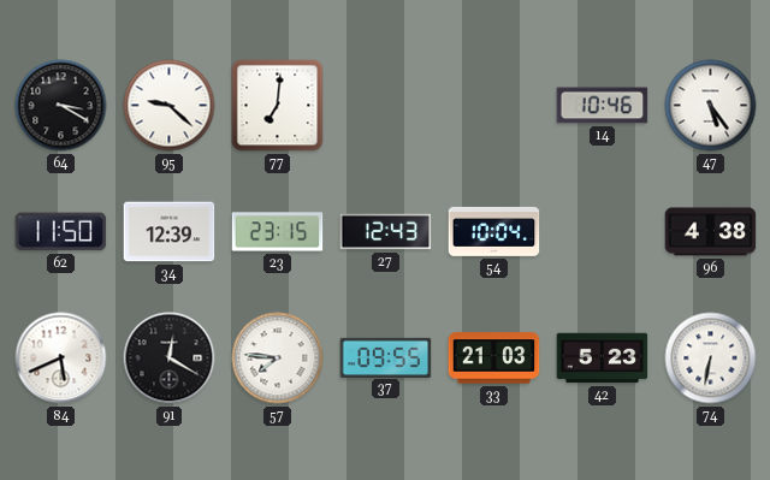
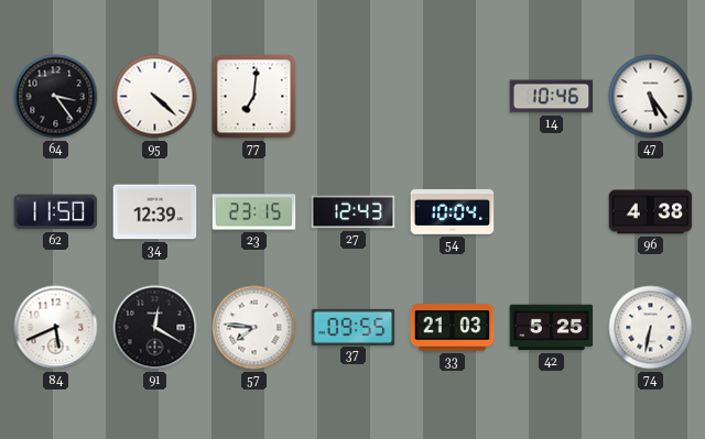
64: 3:20 -> 3:24
95: 9:22 -> 4:22
42: 5:23 -> 5:25
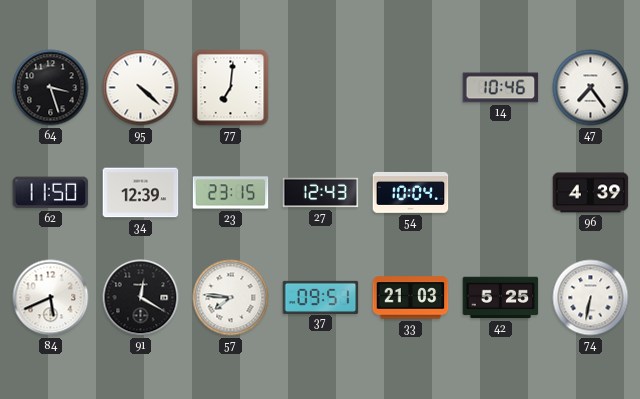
64: 3:24 -> 3:27
47: 5:24 -> 7:24
96: 4:38 -> 4:39
37: 09:55 -> 09:51
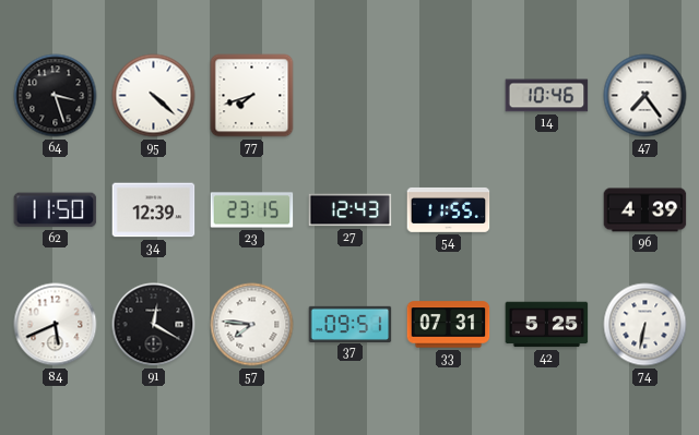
77: 7:01 -> 7:42
54: 10:04 -> 11:55
33: 21:03 -> 07:31
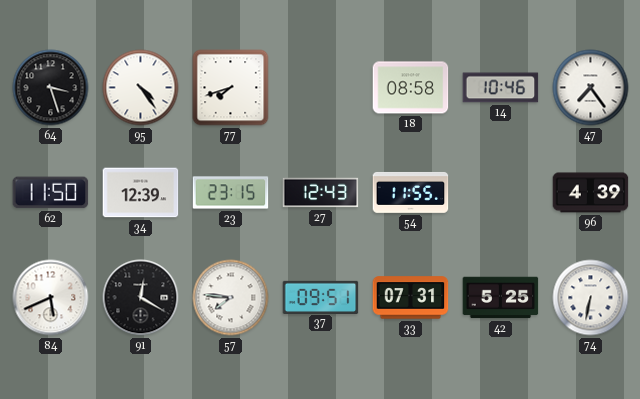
95: 4:22 -> 4:24
18: none -> 08:58
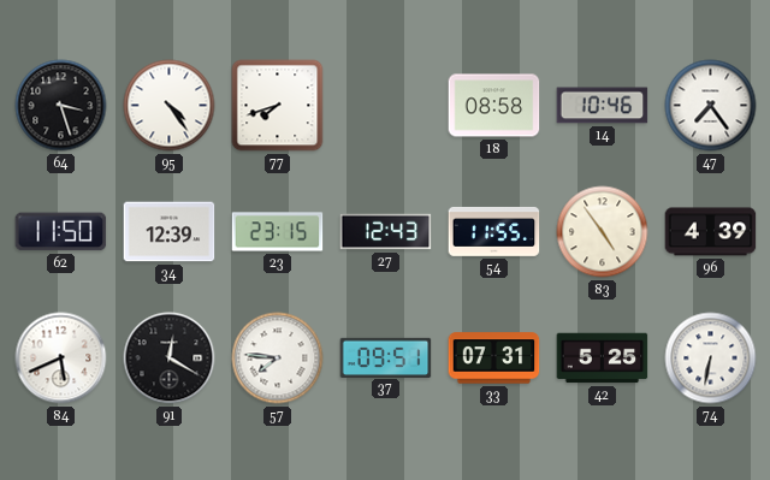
83: none -> 4:54
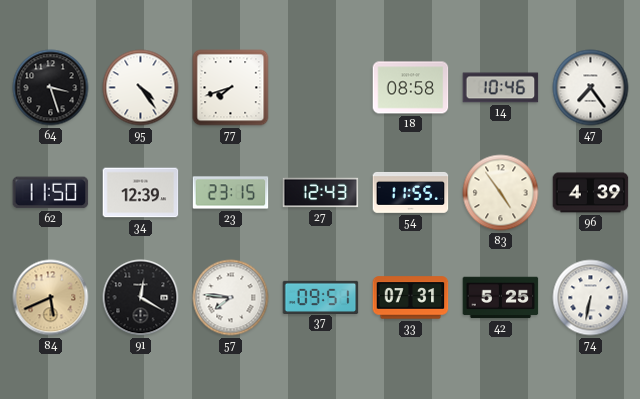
84 dial: white -> champagne
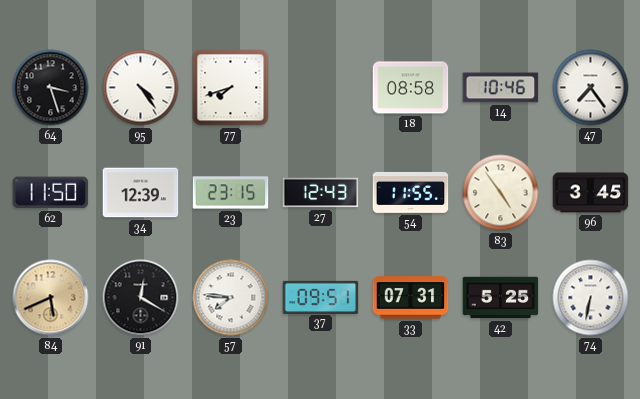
96: 4:39 -> 3:45
